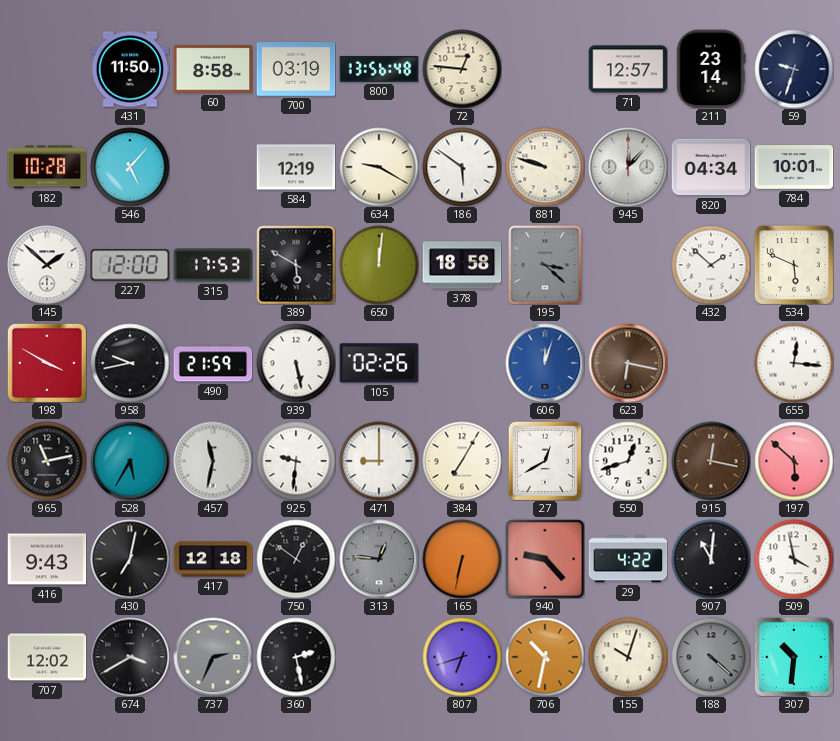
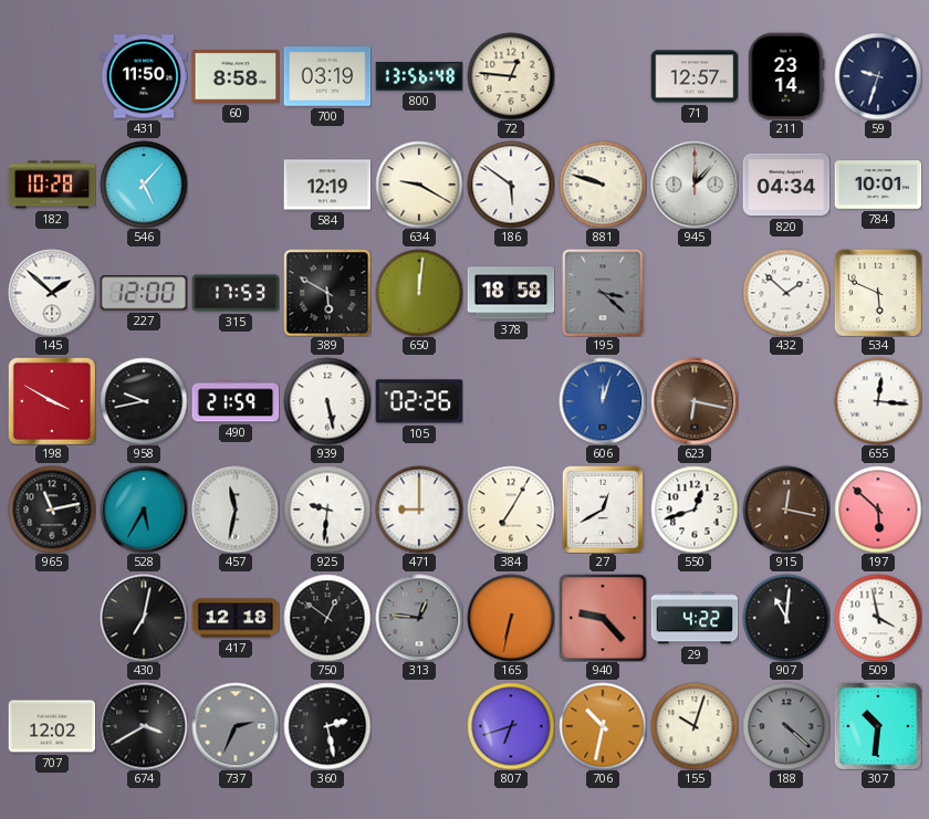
416: 9:43 -> none
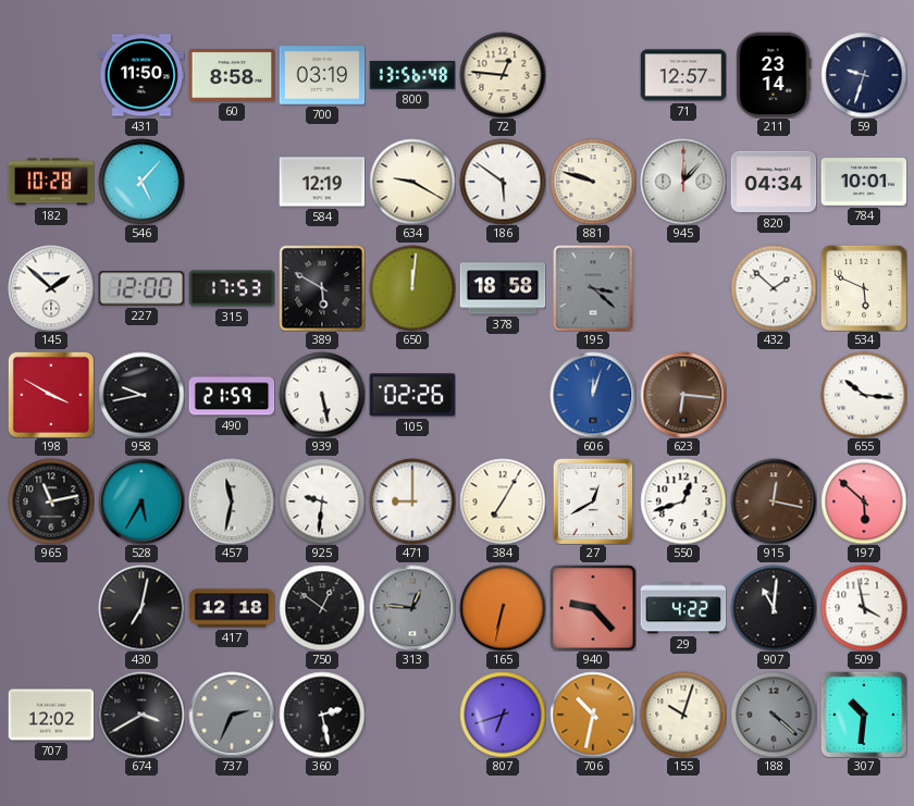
623: 6:17 -> 6:16
655: 12:16 -> 10:16
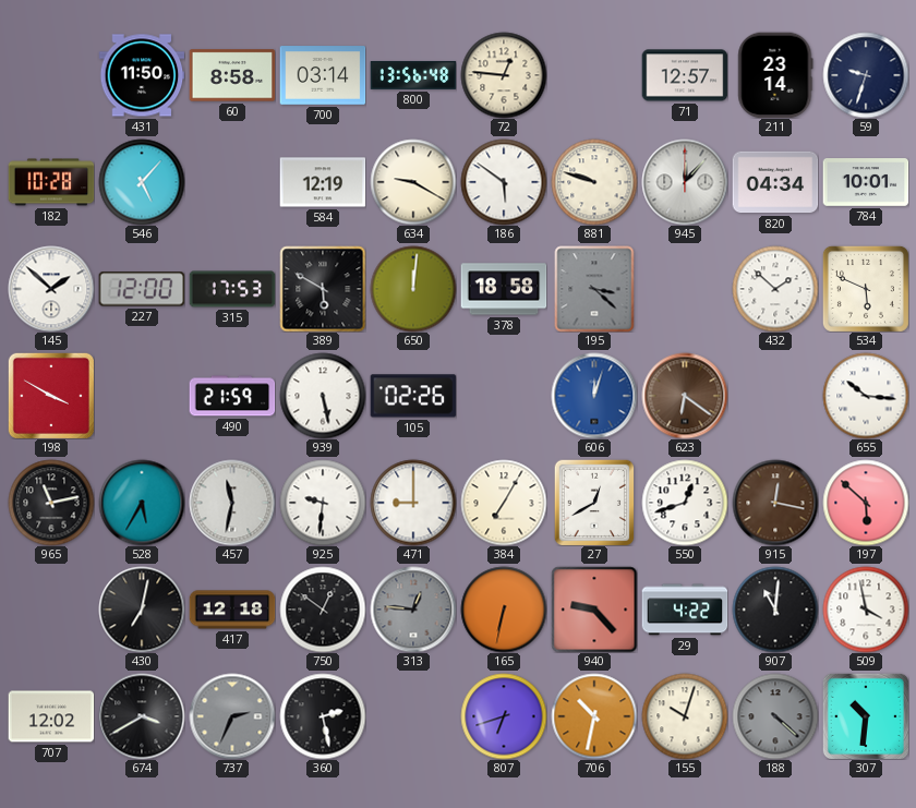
700: 03:19 -> 03:14
958: 9:43 -> none
623: 6:16 -> 6:21
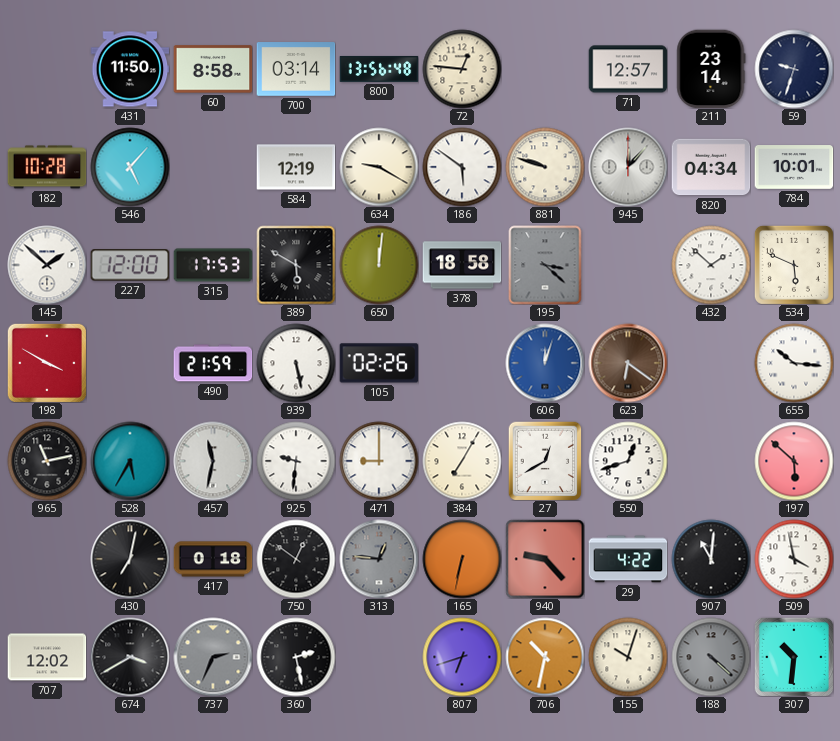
915: 12:17 -> none
417: 12:18 -> 0:18
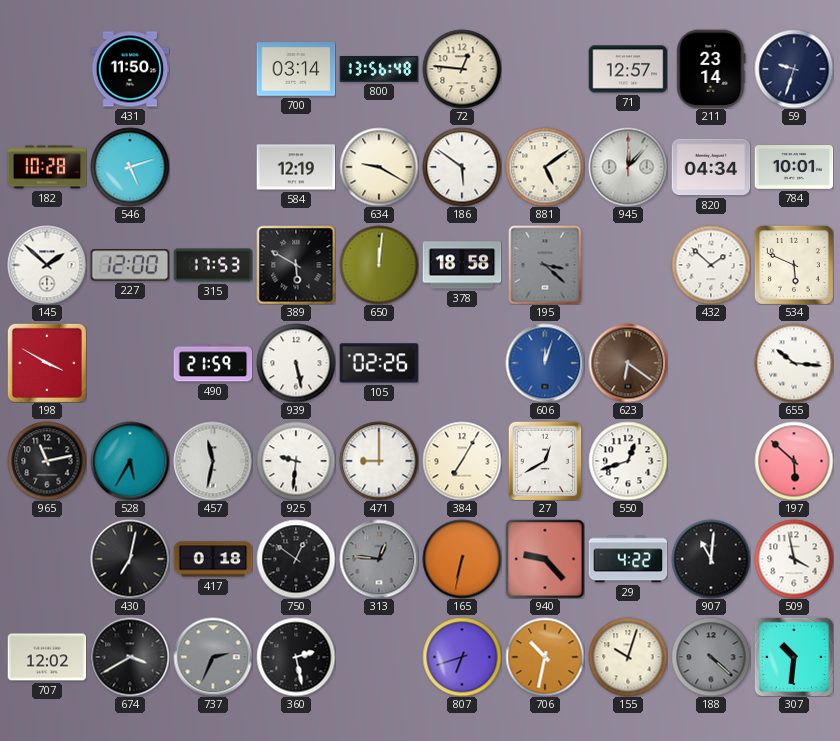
60: 8:58 -> none
546: 5:07 -> 5:12
881: 9:48 -> 5:09
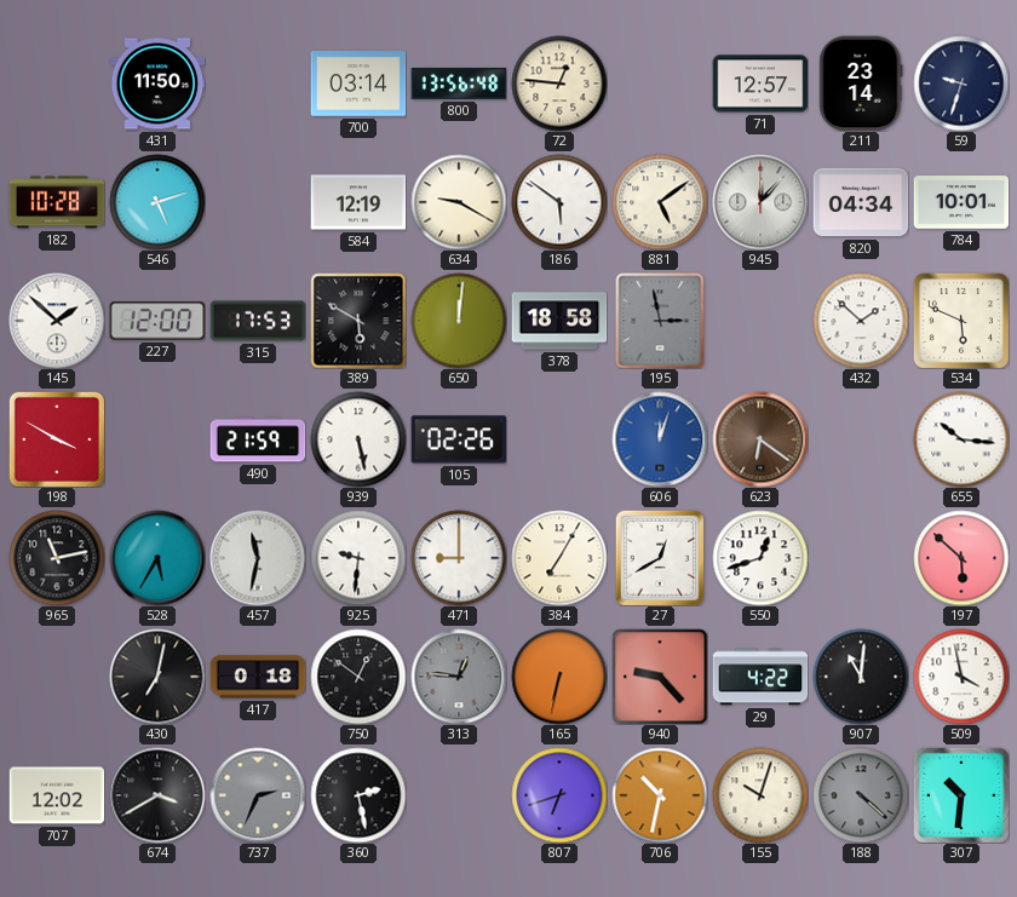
195: 3:22 -> 2:58
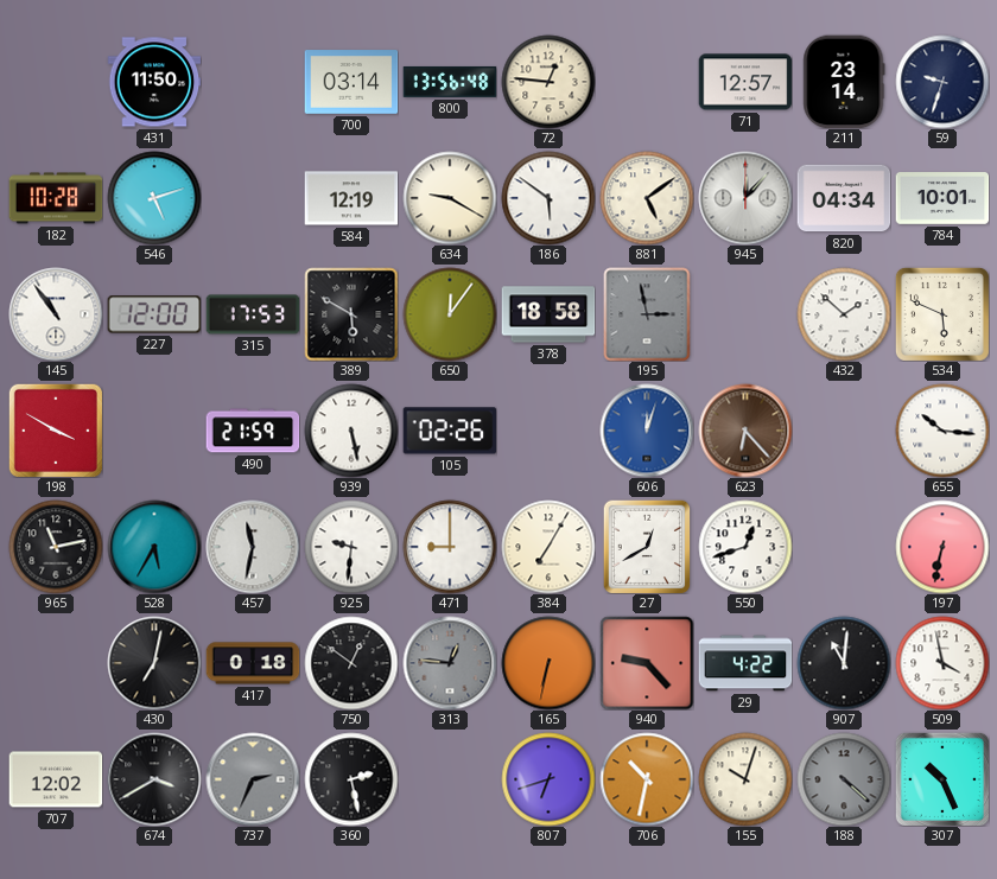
145: 1:52 -> 10:54
650: 12:01 -> 12:06
623: 6:21 -> 6:23
197: 5:52 -> 6:32
307: 10:31 -> 10:26
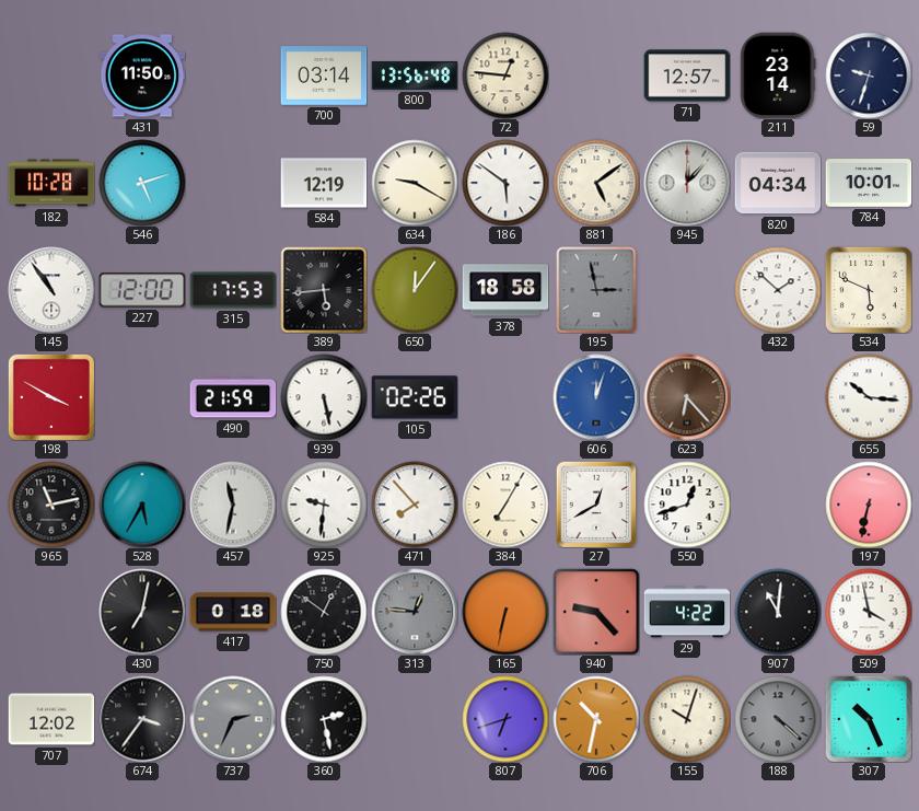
389: 5:50 -> 5:44
471: 9:00 -> 7:53
674: 3:40 -> 3:36
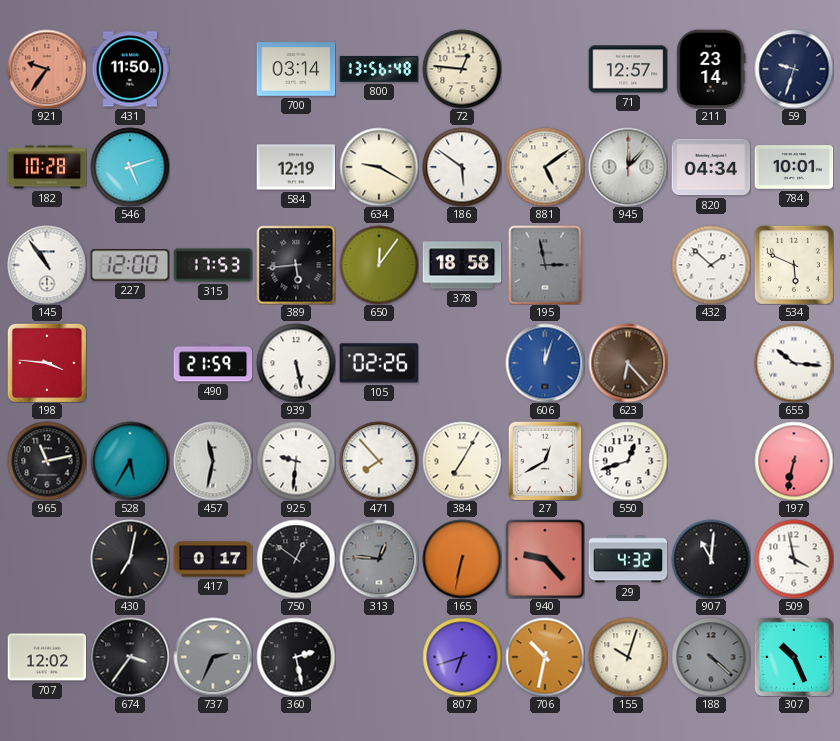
921: none -> 9:36
198: 3:50 -> 3:46
417: 0:18 -> 0:17
29: 4:22 -> 4:32
